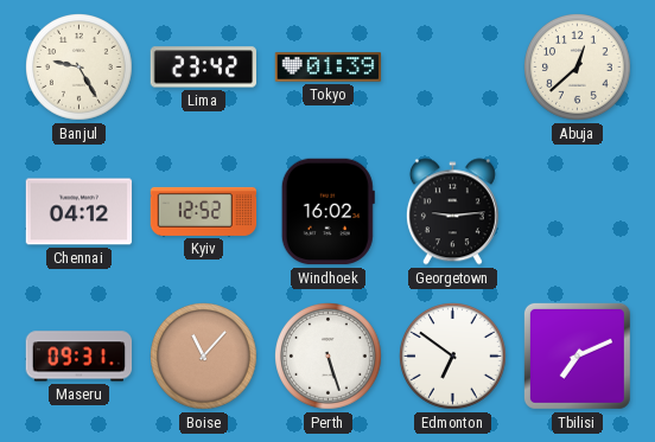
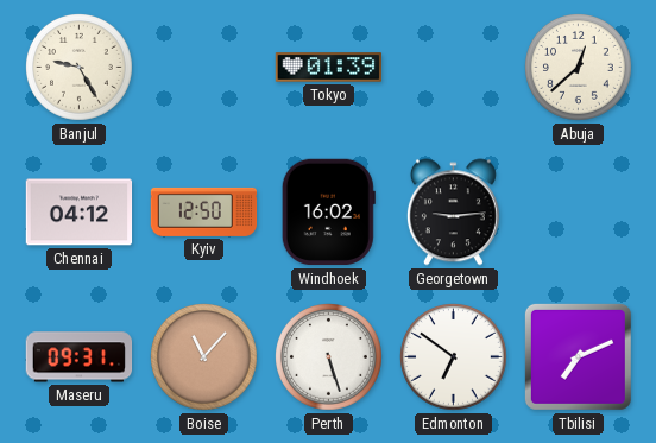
Lima: 23:42 -> none
Kyiv: 12:52 -> 12:50
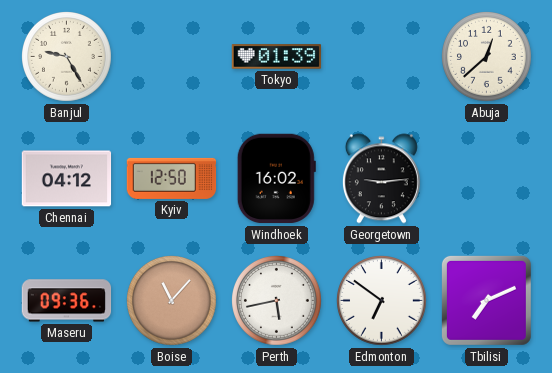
Maseru: 09:31 -> 09:36
Perth: 5:27 -> 5:43
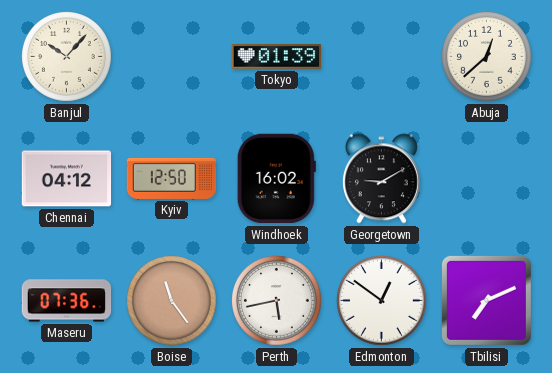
Banjul: 9:25 -> 10:07
Georgetown: 9:14 -> 9:10
Maseru: 09:36 -> 07:36
Boise: 11:07 -> 11:24
Edmonton: 6:51 -> 12:51
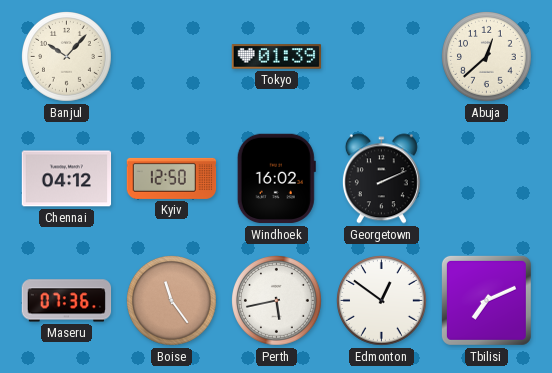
Georgetown: 9:10 -> 2:11
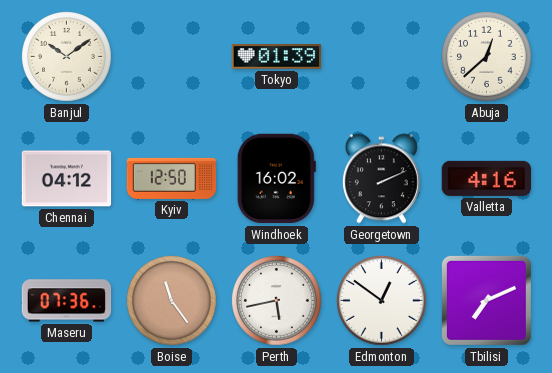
Banjul: 10:07 -> 10:09
Valletta: none -> 4:16
